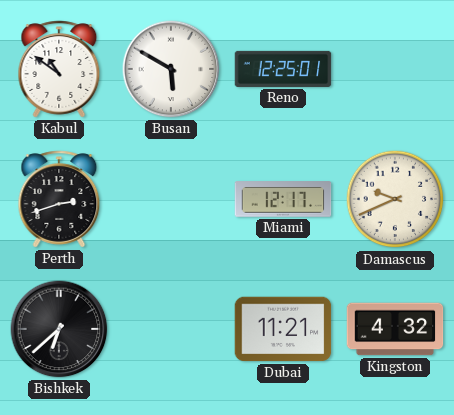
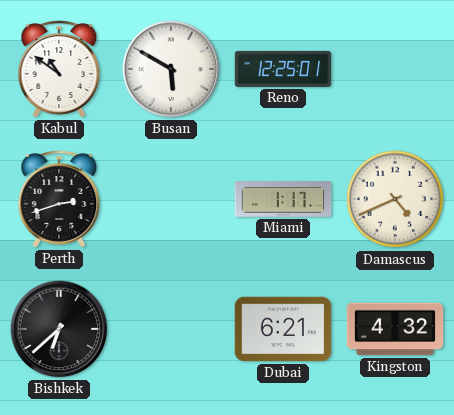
Miami: 12:17 -> 1:17
Damascus: 9:41 -> 4:41
Dubai: 11:21 -> 6:21
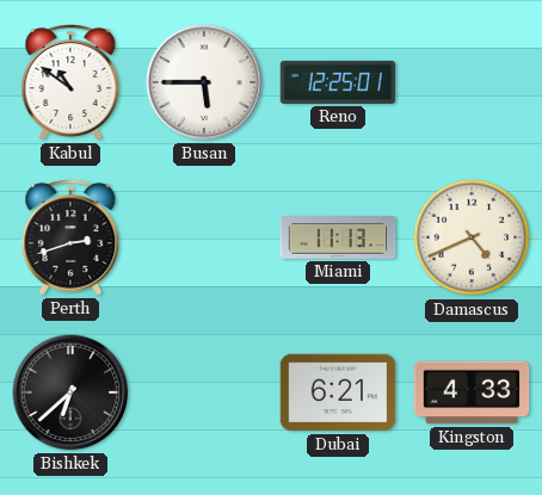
Busan: 5:50 -> 5:45
Miami: 1:17 -> 11:13
Kingston: 4:32 -> 4:33
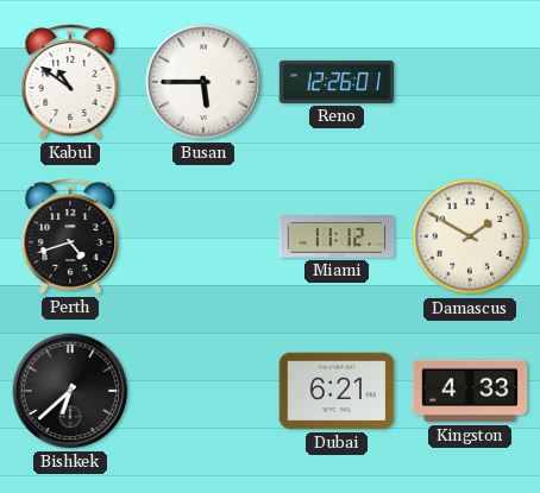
Reno: 12:25 -> 12:26
Perth: 2:42 -> 4:42
Miami: 11:13 -> 11:12
Damascus: 4:41 -> 1:50
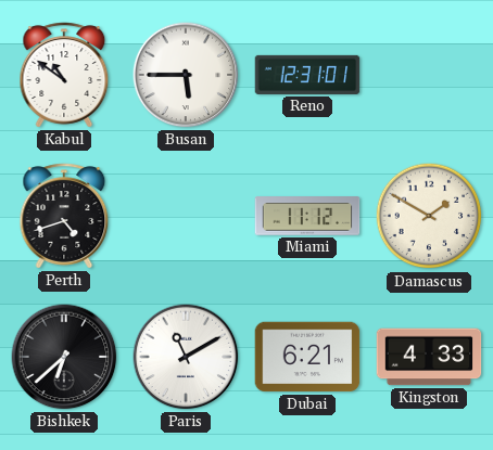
Reno: 12:26 -> 12:31
Paris: none -> 11:10
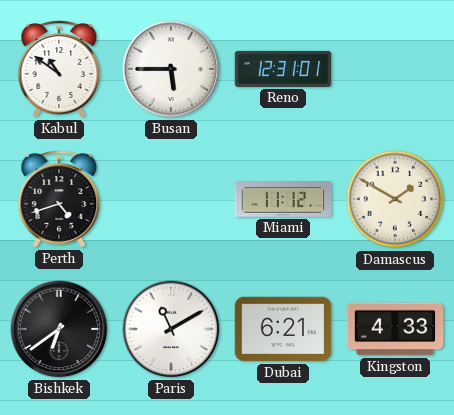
Bishkek: 6:38 -> 6:39
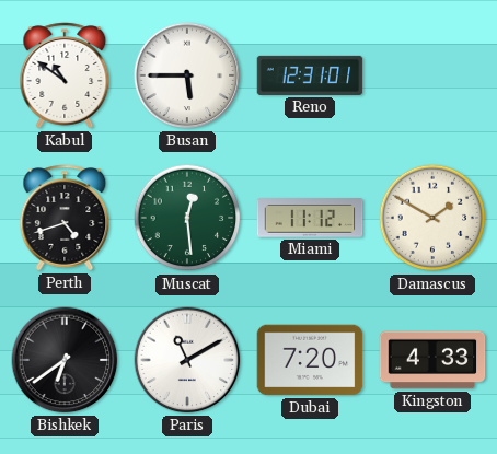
Muscat: none -> 12:29
Dubai: 6:21 -> 7:20
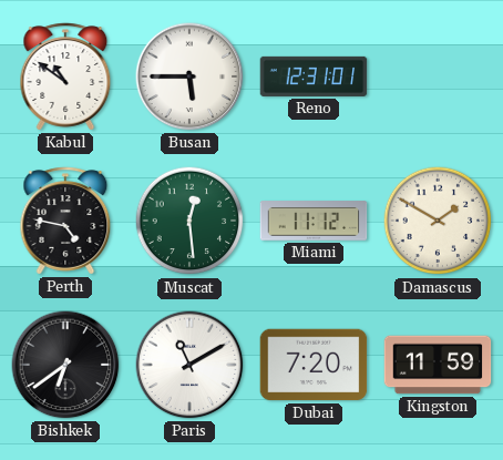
Perth: 4:42 -> 4:47
Kingston: 4:33 -> 11:59
